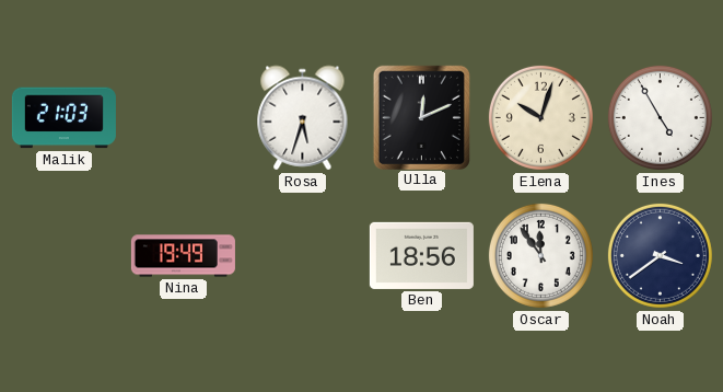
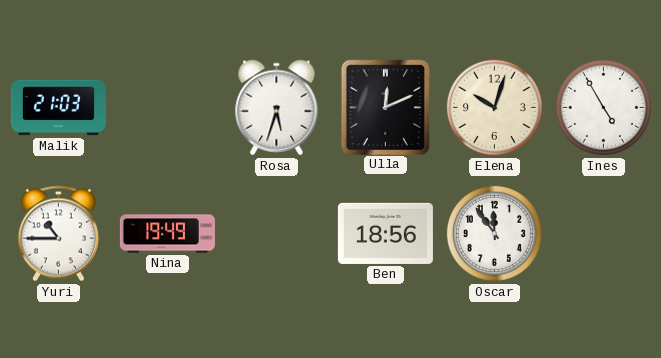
Yuri: none -> 10:45
Noah: 3:39 -> none
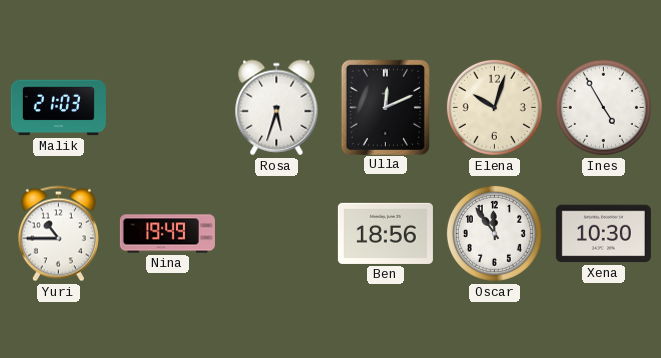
Xena: none -> 10:30
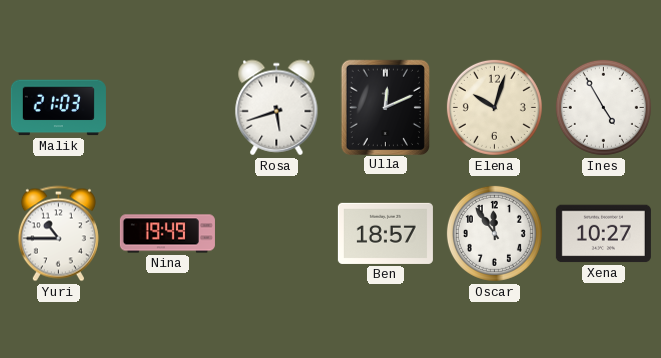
Rosa: 5:33 -> 5:42
Ben: 18:56 -> 18:57
Xena: 10:30 -> 10:27
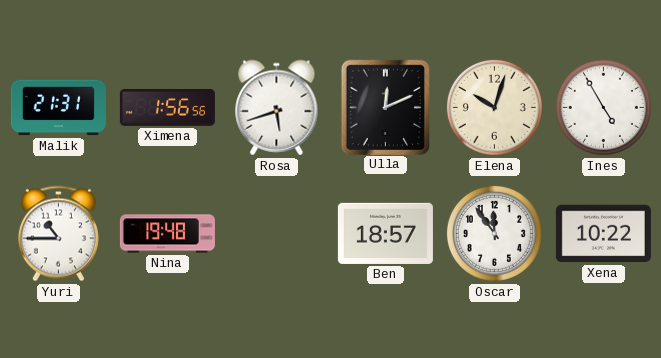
Malik: 21:03 -> 21:31
Ximena: none -> 1:56
Nina: 19:49 -> 19:48
Xena: 10:27 -> 10:22
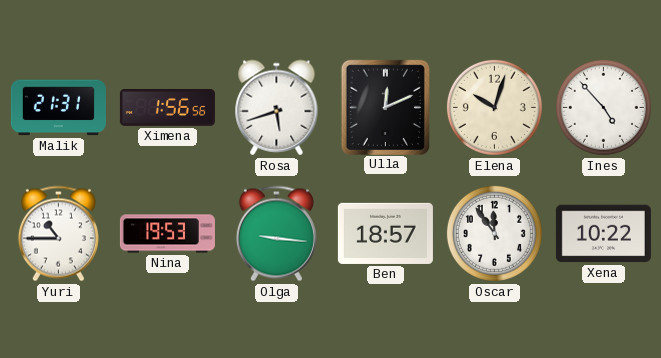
Ines: 4:55 -> 4:53
Nina: 19:48 -> 19:53
Olga: none -> 9:16
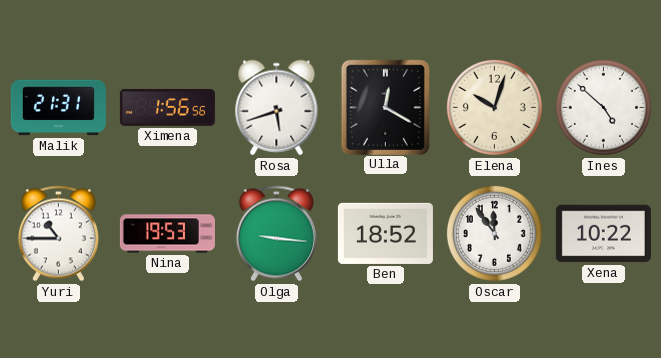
Ulla: 12:11 -> 12:20
Ines: 4:53 -> 4:52
Ben: 18:57 -> 18:52
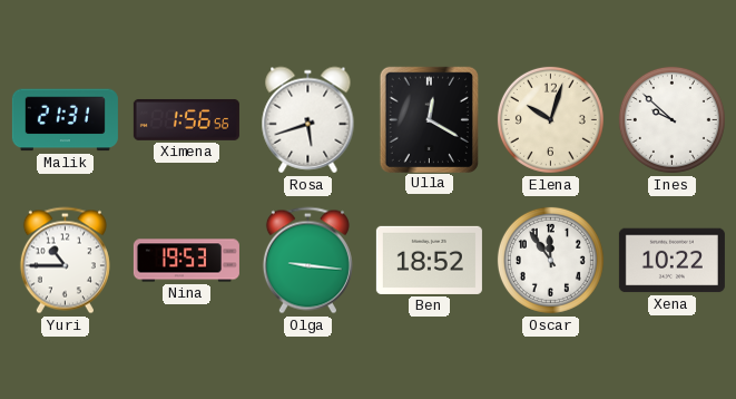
Ines: 4:52 -> 9:52
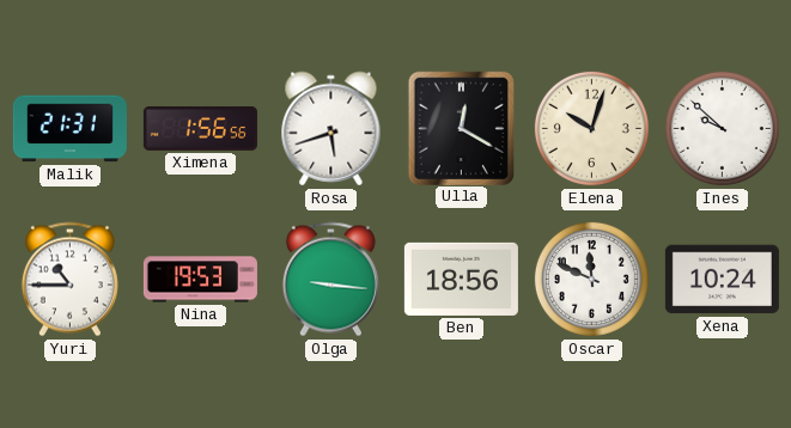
Ben: 18:52 -> 18:56
Oscar: 11:54 -> 11:49
Xena: 10:22 -> 10:24
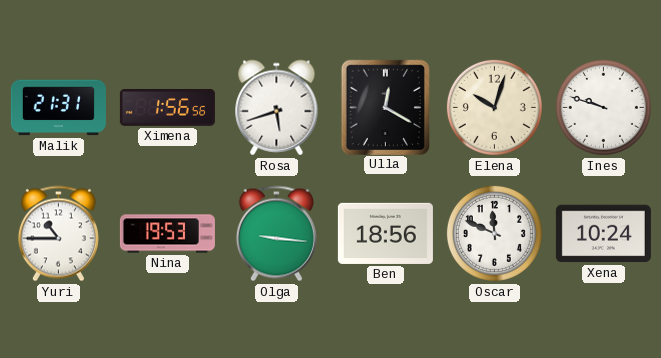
Ines: 9:52 -> 9:48
